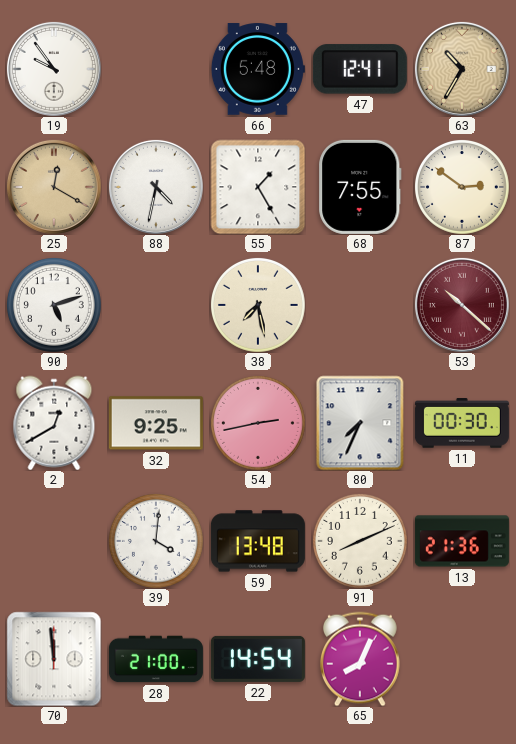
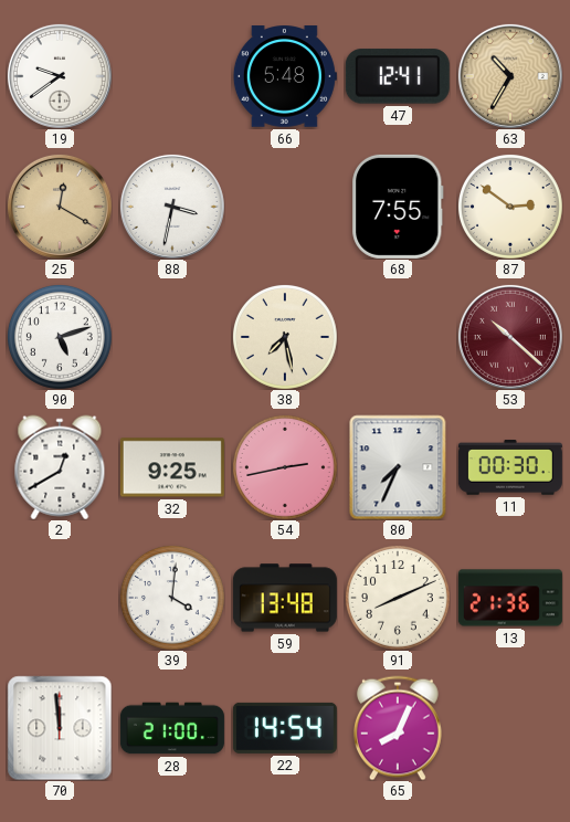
19: 9:54 -> 9:39
88: 4:32 -> 3:32
55: 1:25 -> none
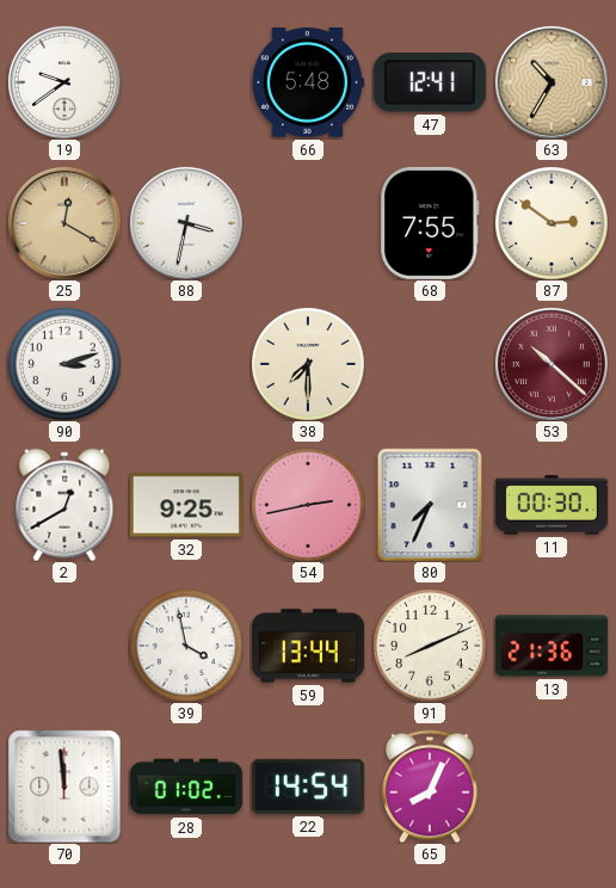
90: 5:12 -> 3:12
38: 7:28 -> 7:30
39: 4:01 -> 3:58
59: 13:48 -> 13:44
28: 21:00 -> 01:02
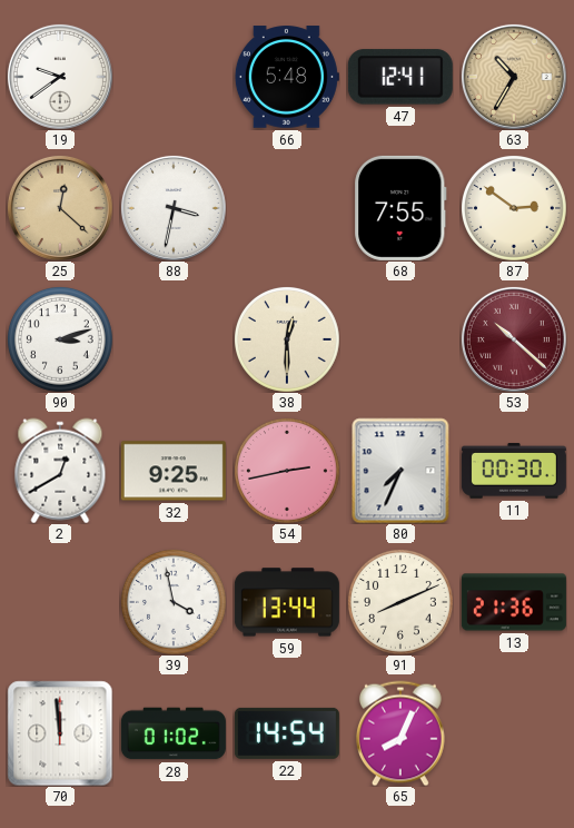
25: 12:20 -> 12:22
38: 7:30 -> 12:30
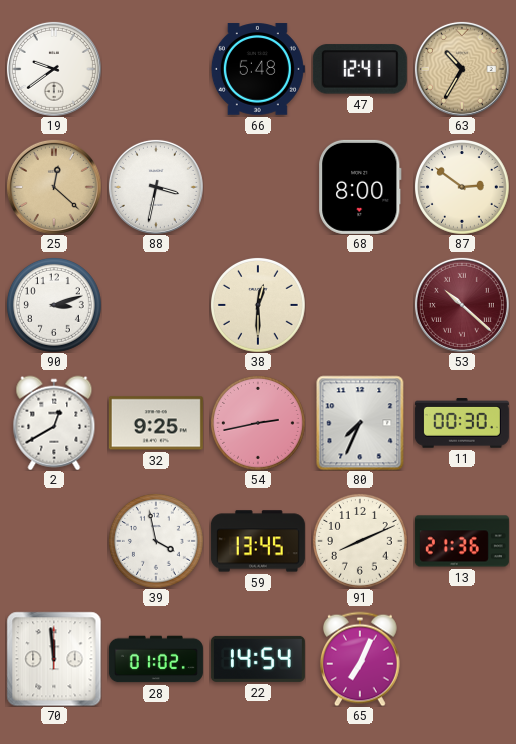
68: 7:55 -> 8:00
59: 13:44 -> 13:45
65: 8:04 -> 7:04
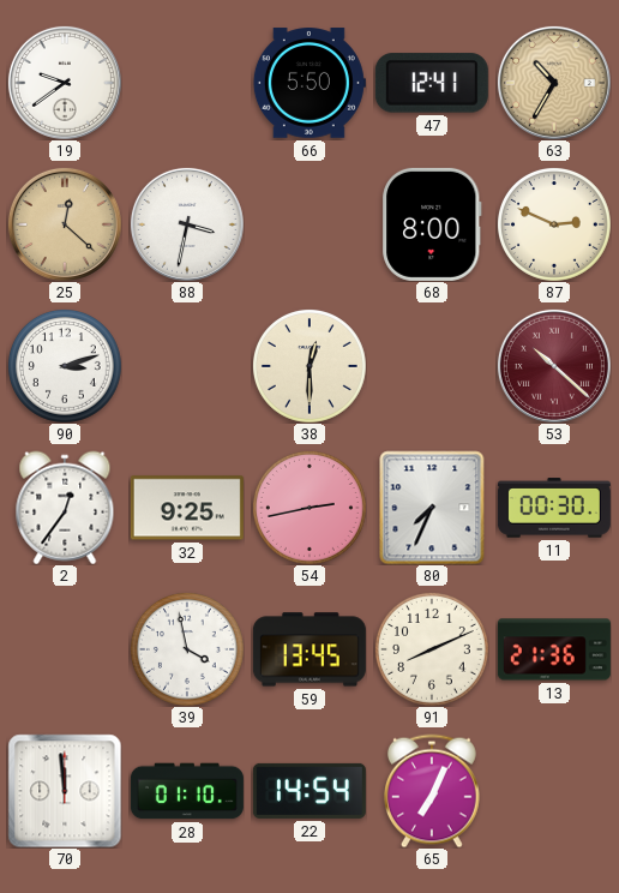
66: 5:48 -> 5:50
87: 2:51 -> 2:49
2: 12:40 -> 12:36
28: 01:02 -> 01:10
